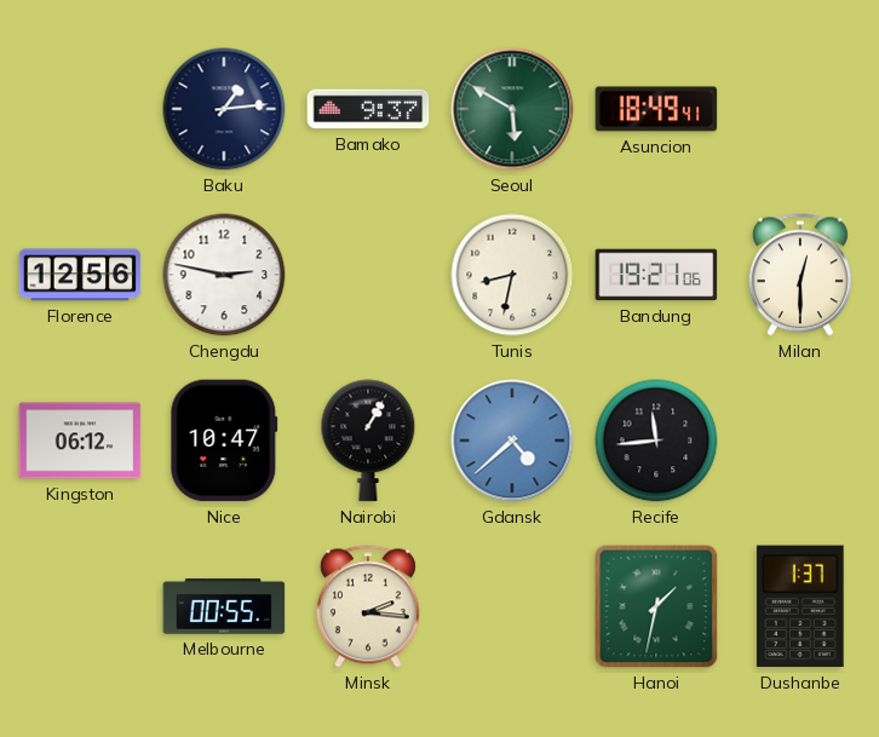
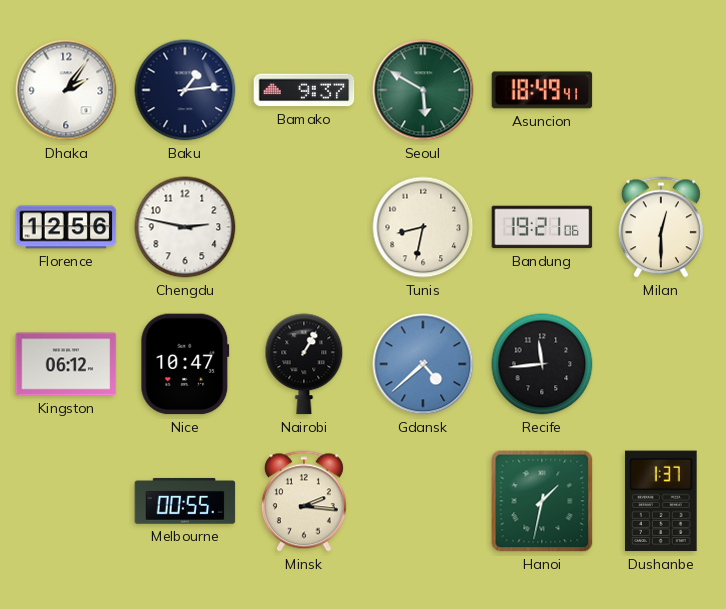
Dhaka: none -> 2:06
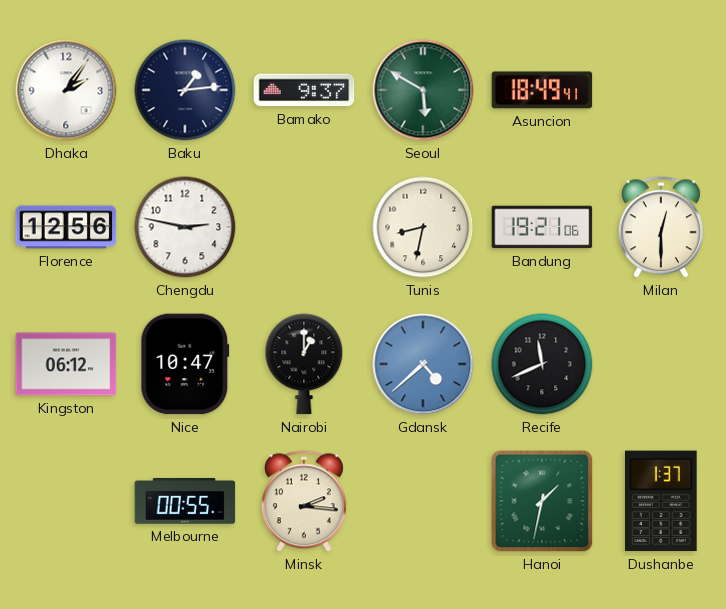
Nairobi: 1:05 -> 1:00
Recife: 11:44 -> 11:41
